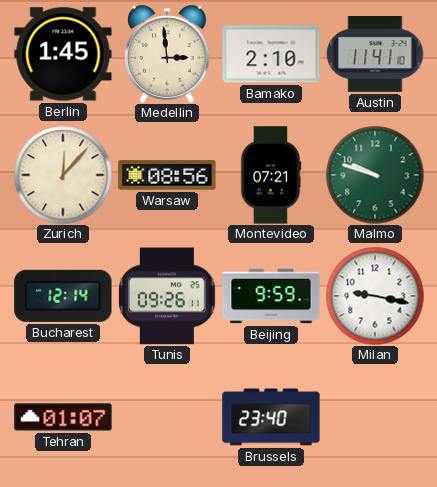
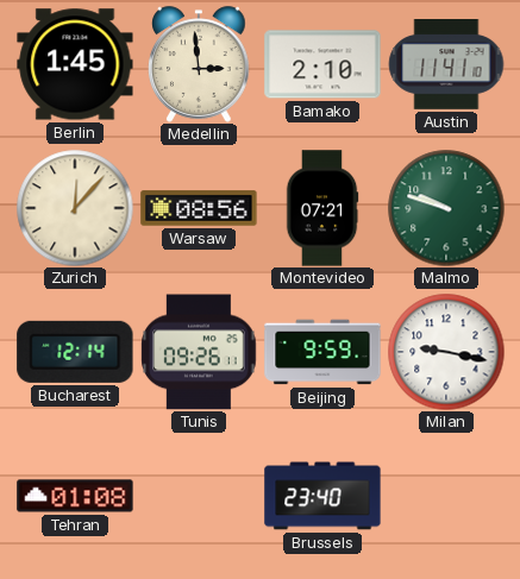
Tehran: 01:07 -> 01:08
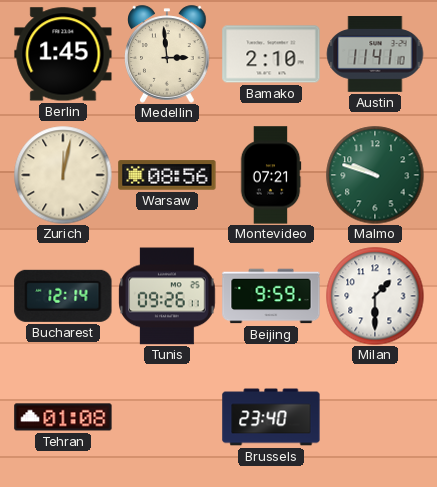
Zurich: 12:07 -> 12:02
Milan: 9:17 -> 1:30
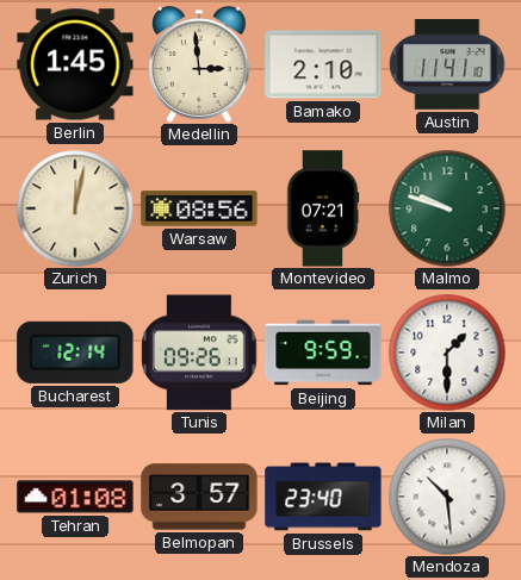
Belmopan: none -> 3:57
Mendoza: none -> 10:29
